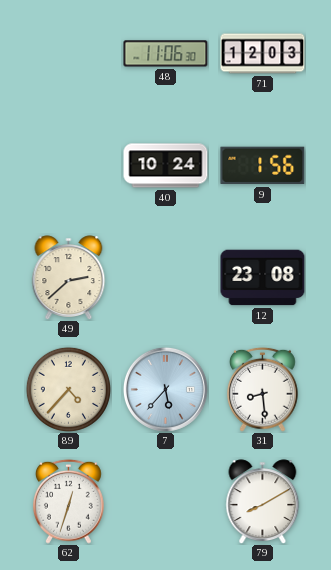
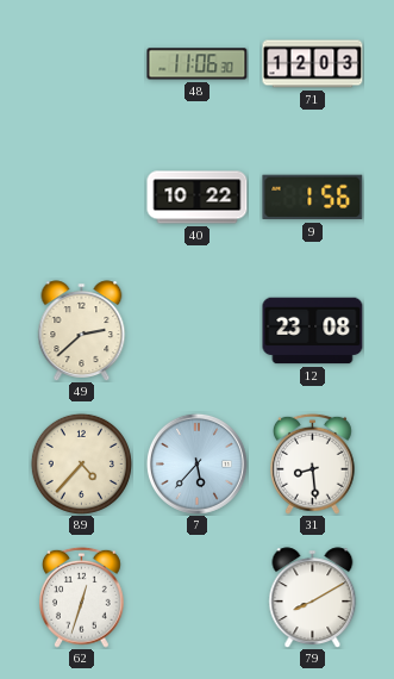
40: 10:24 -> 10:22
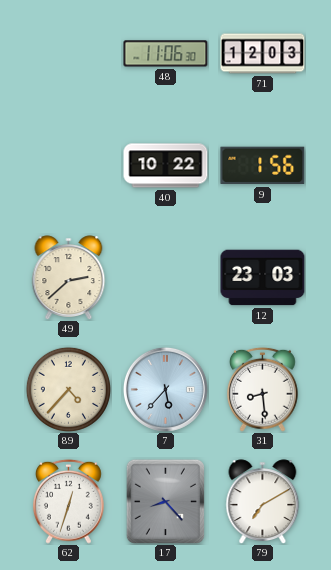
12: 23:08 -> 23:03
17: none -> 8:23
79: 8:10 -> 7:10
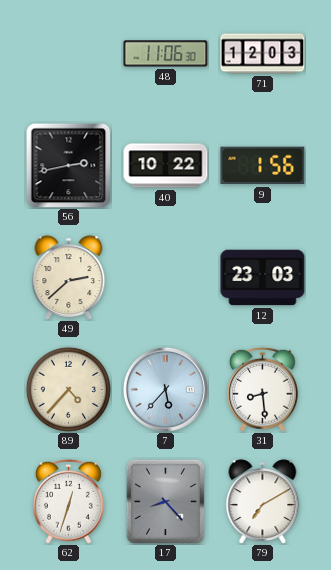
56: none -> 2:43
